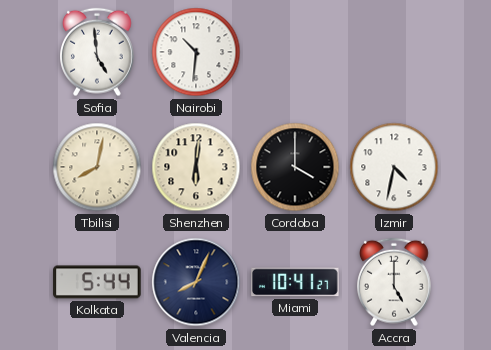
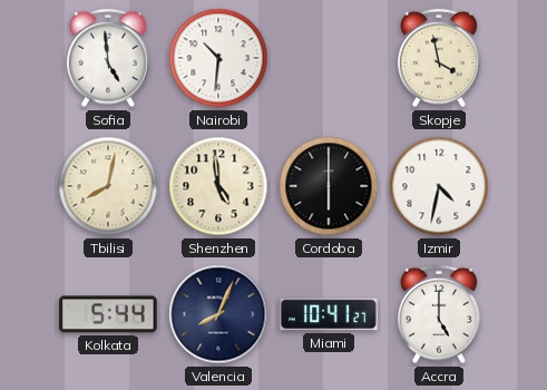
Skopje: none -> 3:58
Shenzhen: 6:01 -> 4:59
Cordoba: 4:00 -> 6:00
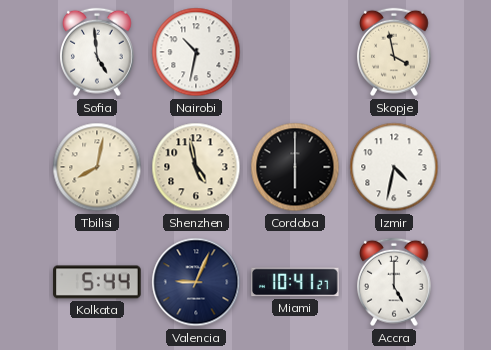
Nairobi: 10:31 -> 10:32
Shenzhen: 4:59 -> 4:58
Valencia: 8:04 -> 9:04
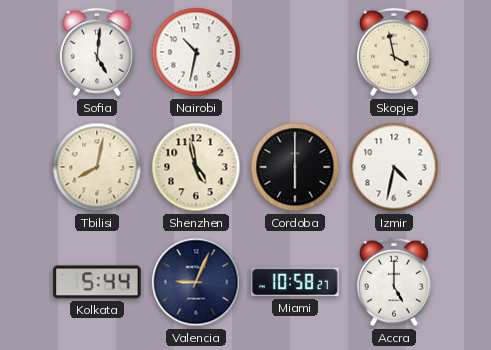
Sofia: 4:59 -> 5:01
Miami: 10:41 -> 10:58
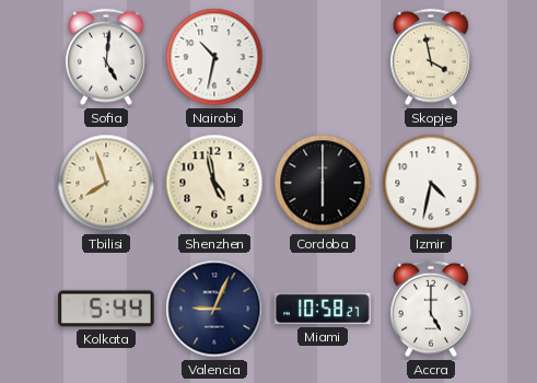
Tbilisi: 8:02 -> 7:57
